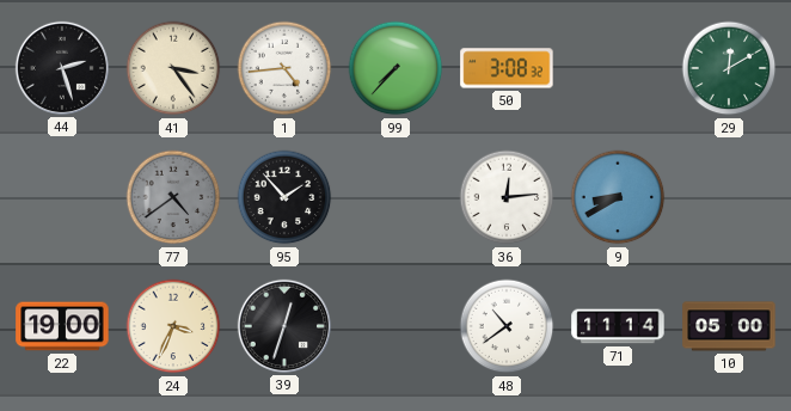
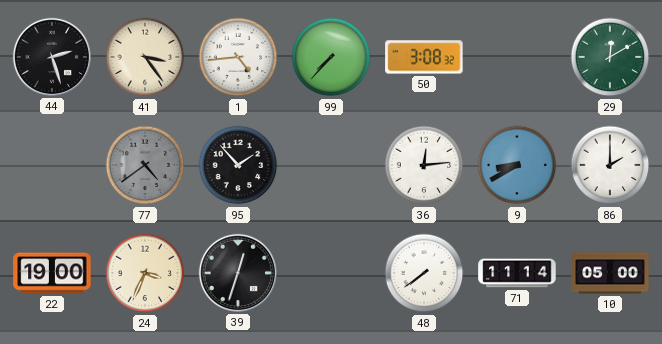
86: none -> 2:00
48: 10:39 -> 7:39
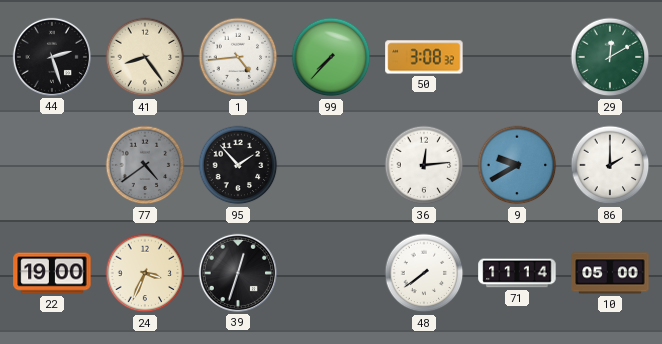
41: 3:24 -> 8:24
9: 8:40 -> 9:40
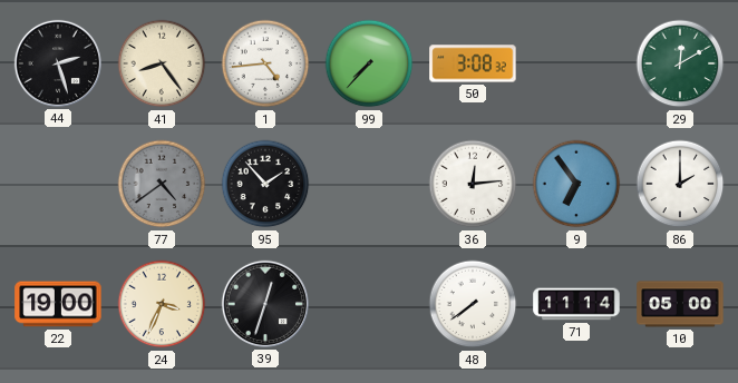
9: 9:40 -> 6:54
